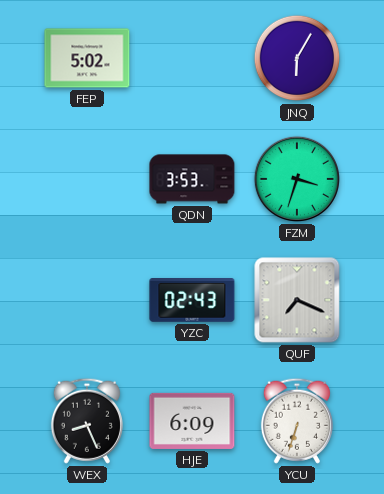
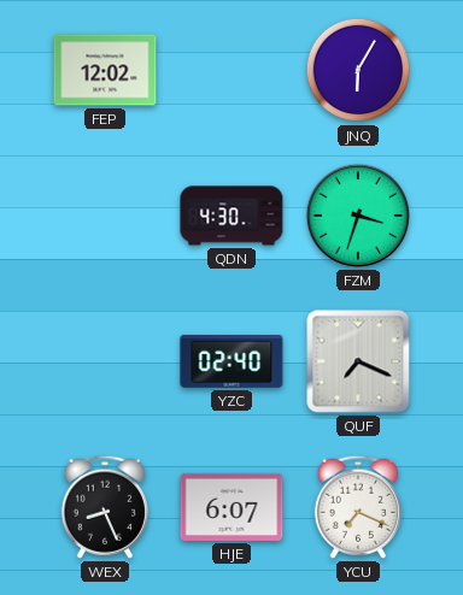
FEP: 5:02 -> 12:02
QDN: 3:53 -> 4:30
YZC: 02:43 -> 02:40
HJE: 6:09 -> 6:07
YCU: 6:33 -> 7:19
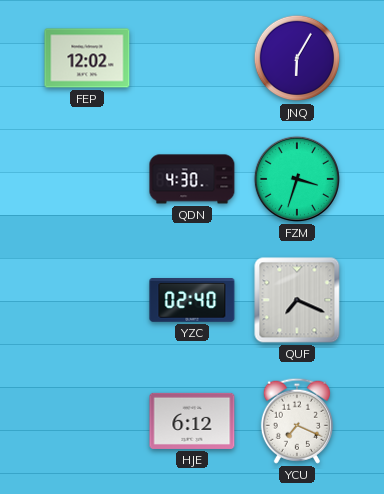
WEX: 8:26 -> none
HJE: 6:07 -> 6:12
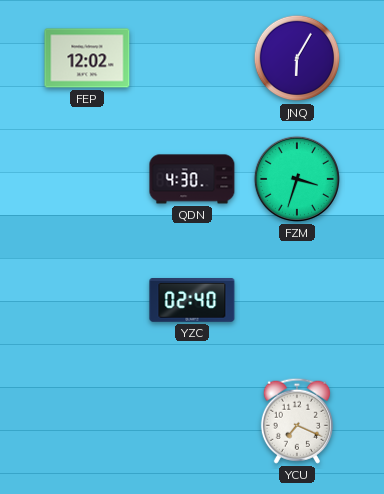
QUF: 7:19 -> none
HJE: 6:12 -> none
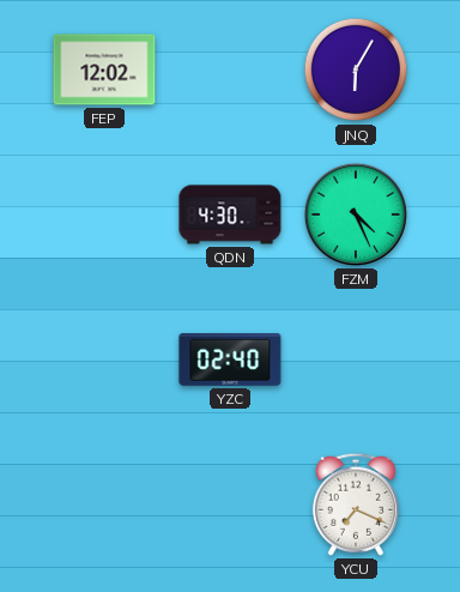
FZM: 3:33 -> 4:26
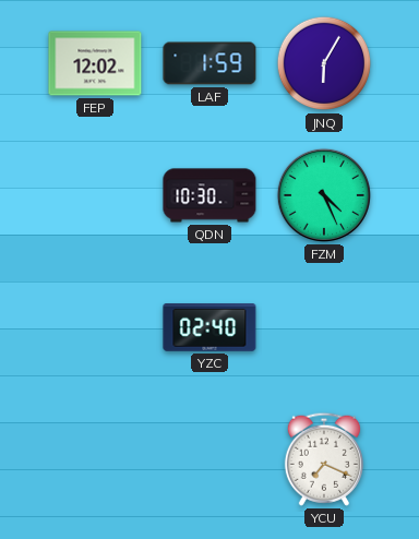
LAF: none -> 1:59
QDN: 4:30 -> 10:30
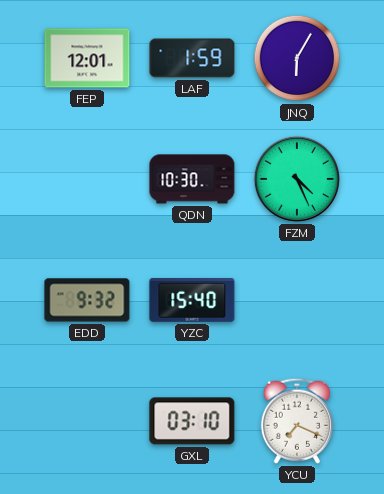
FEP: 12:02 -> 12:01
EDD: none -> 9:32
YZC: 02:40 -> 15:40
GXL: none -> 03:10
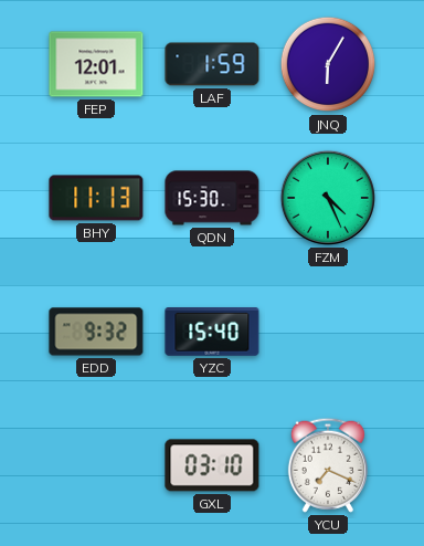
BHY: none -> 11:13
QDN: 10:30 -> 15:30
